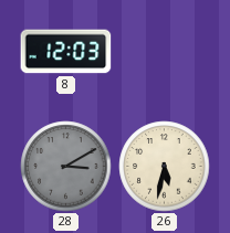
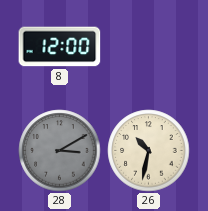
8: 12:03 -> 12:00
26: 5:32 -> 10:32
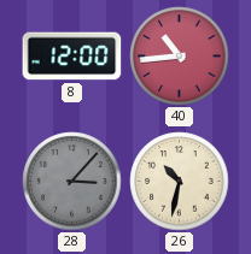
40: none -> 10:44
28: 3:10 -> 3:07
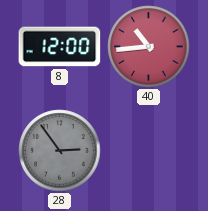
28: 3:07 -> 2:54
26: 10:32 -> none
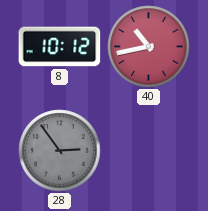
8: 12:00 -> 10:12
40: 10:44 -> 10:43
